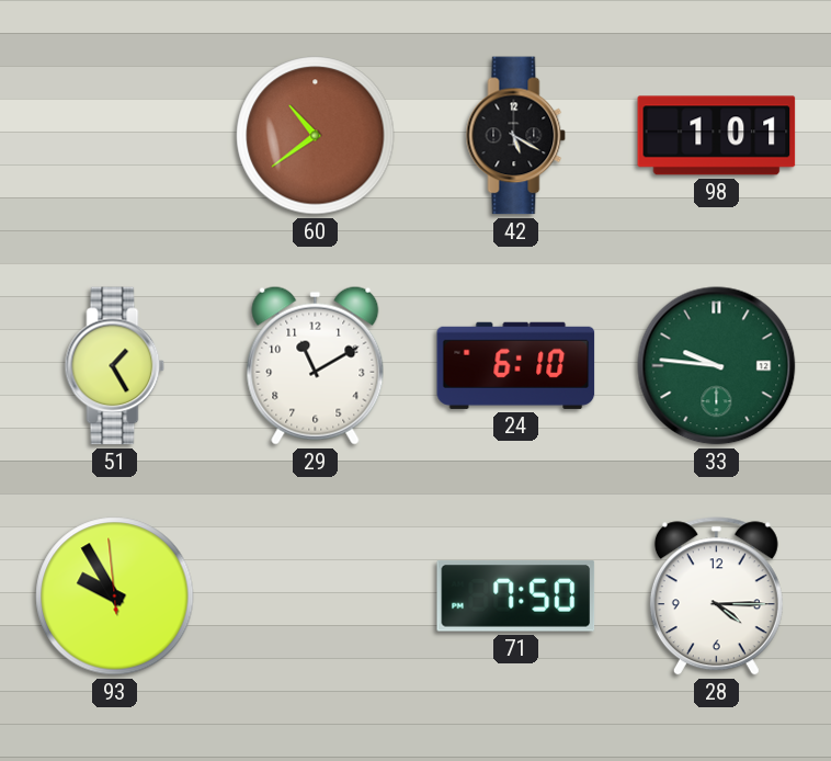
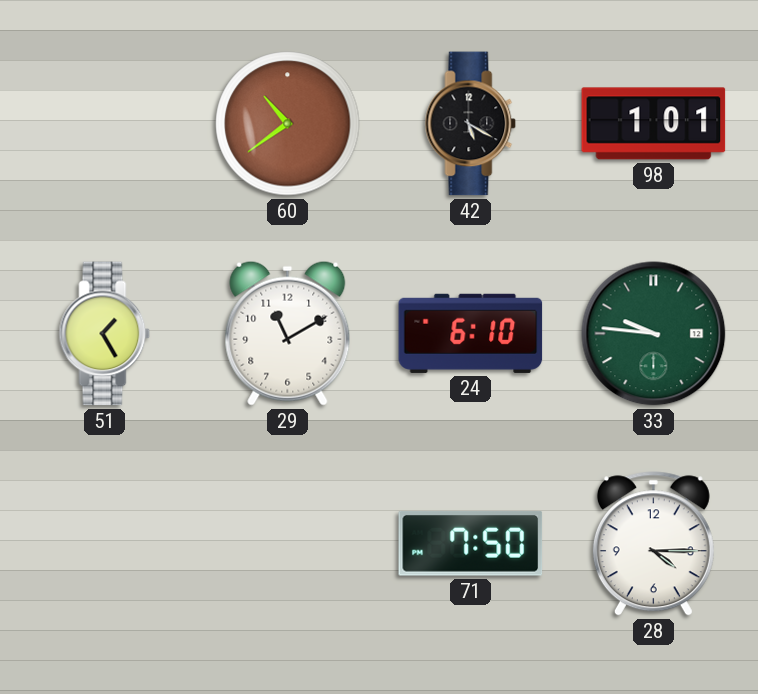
93: 9:54 -> none
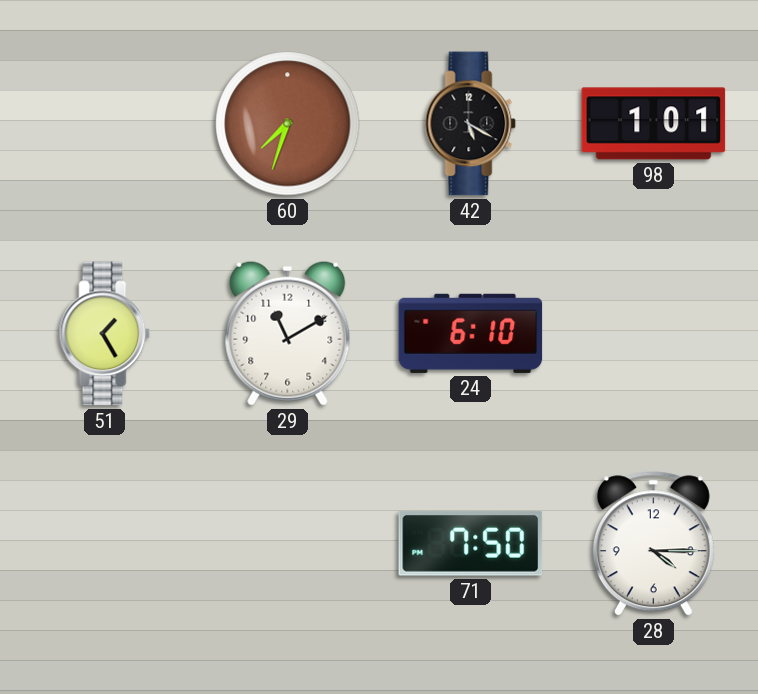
60: 10:39 -> 7:33
33: 9:46 -> none
